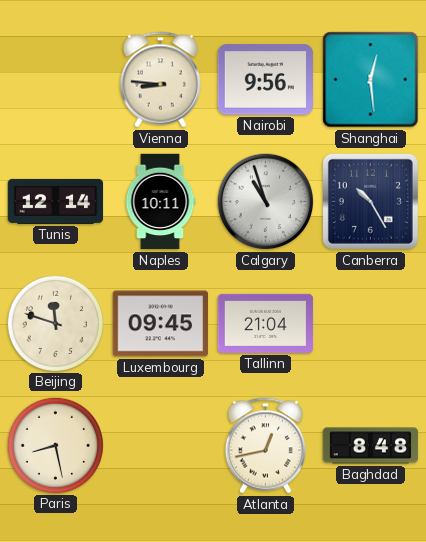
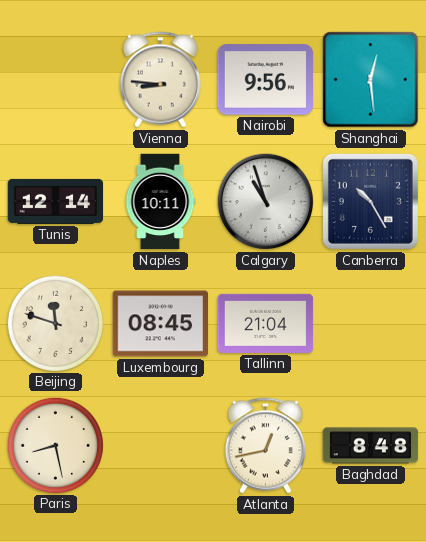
Luxembourg: 09:45 -> 08:45
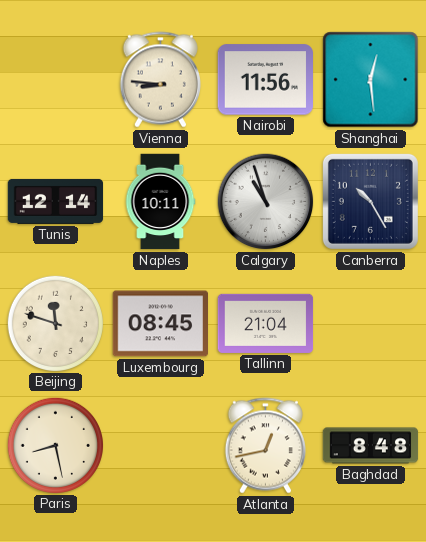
Nairobi: 9:56 -> 11:56
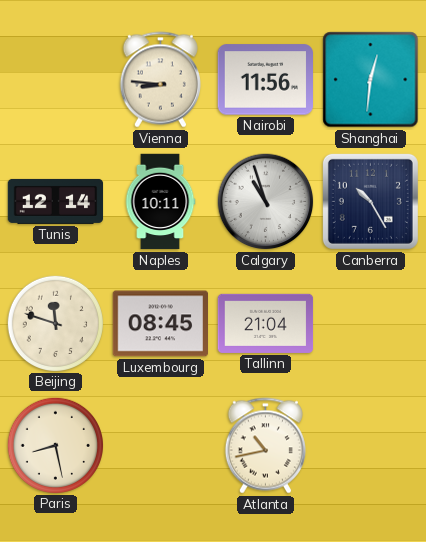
Shanghai: 12:29 -> 12:31
Atlanta: 12:43 -> 10:43
Baghdad: 8:48 -> none
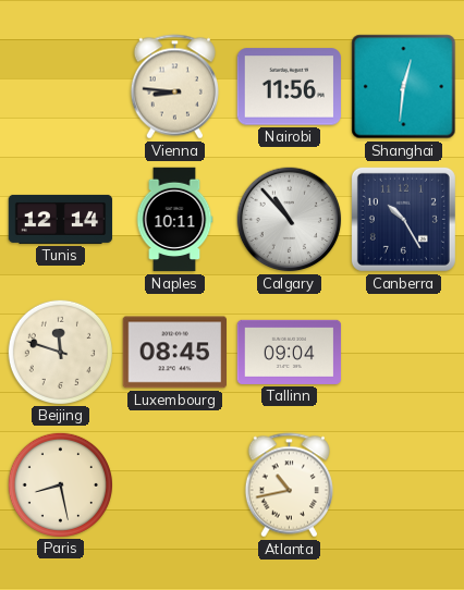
Calgary: 10:57 -> 10:53
Tallinn: 21:04 -> 09:04
